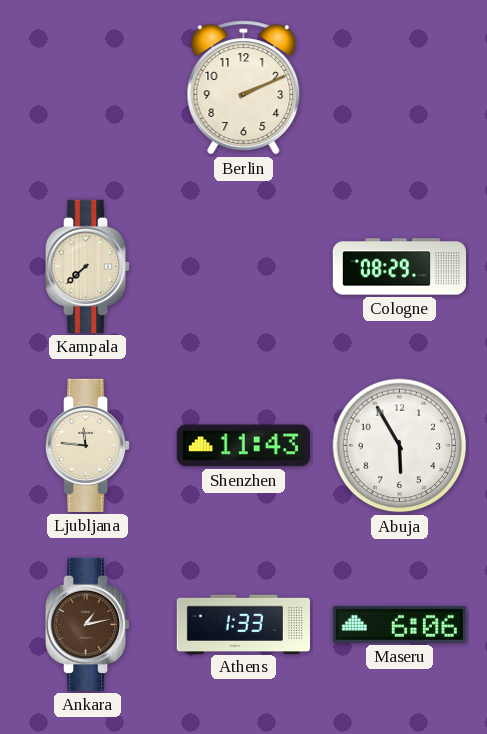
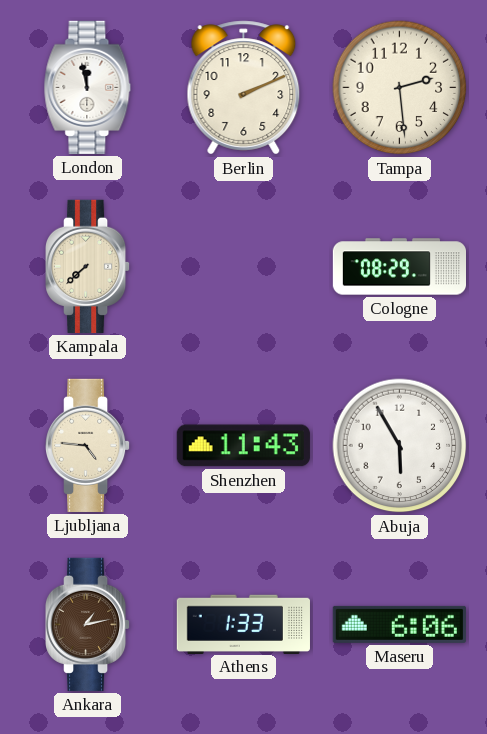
London: none -> 11:58
Tampa: none -> 2:29
Ljubljana: 11:46 -> 4:46
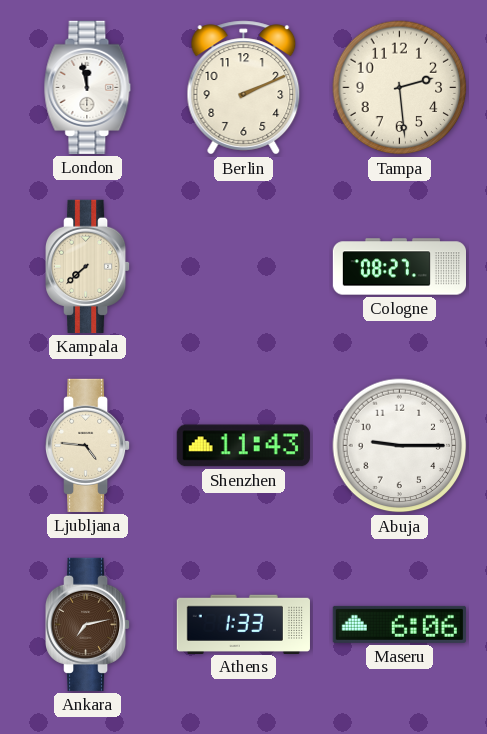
Cologne: 08:29 -> 08:27
Abuja: 5:55 -> 9:15
Ankara: 1:13 -> 7:13
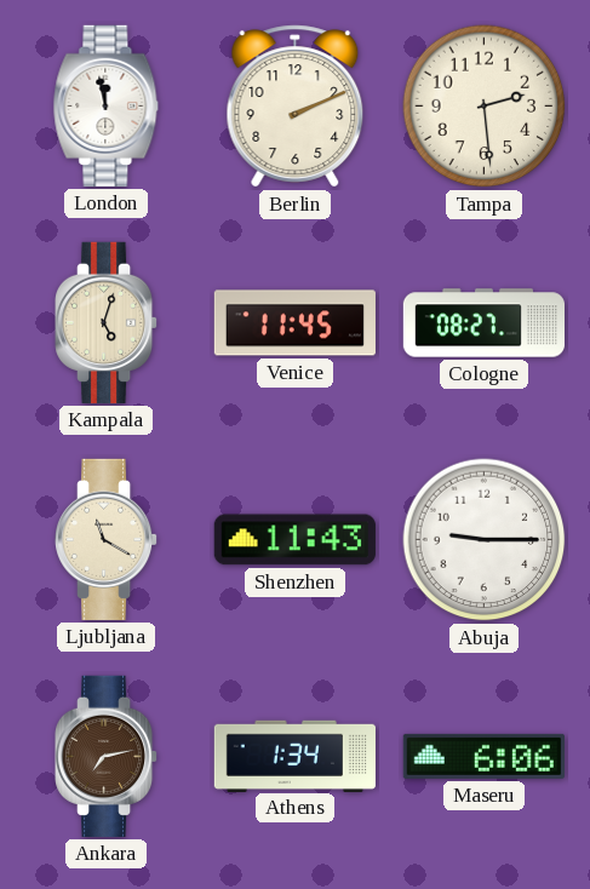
Kampala: 7:38 -> 5:03
Venice: none -> 11:45
Ljubljana: 4:46 -> 11:20
Athens: 1:33 -> 1:34
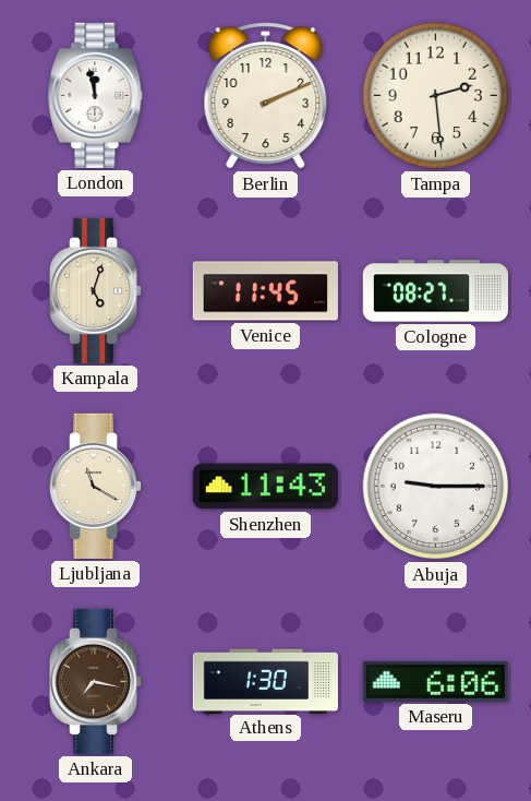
Ankara: 7:13 -> 7:17
Athens: 1:34 -> 1:30
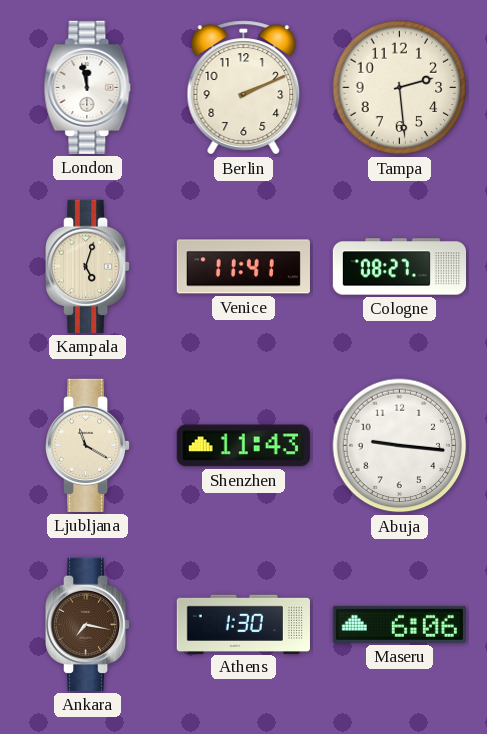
Venice: 11:45 -> 11:41
Abuja: 9:15 -> 9:16
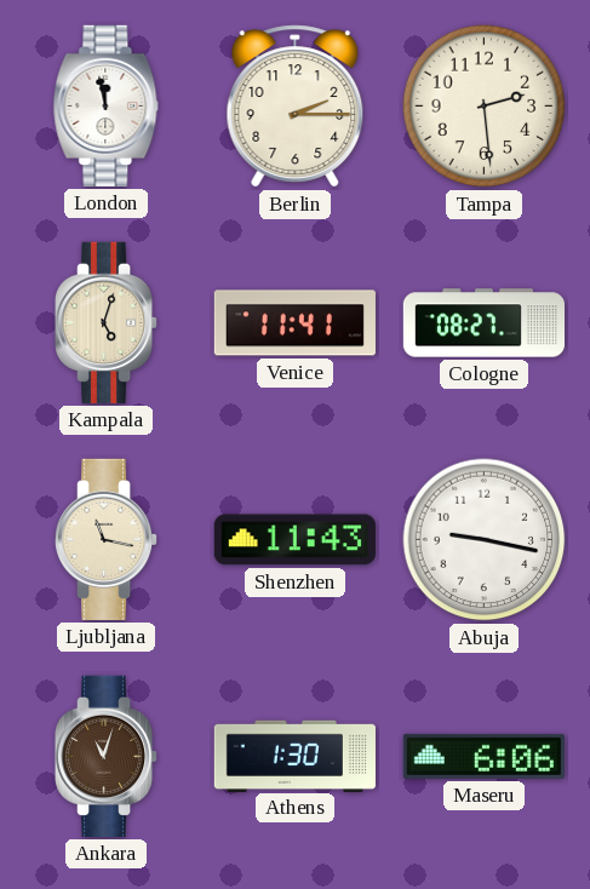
Berlin: 2:11 -> 2:15
Ljubljana: 11:20 -> 11:17
Abuja: 9:16 -> 9:17
Ankara: 7:17 -> 11:03
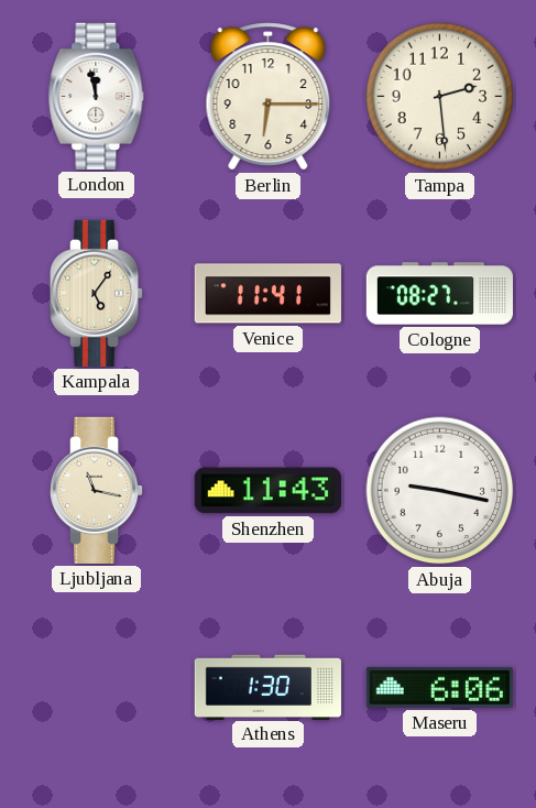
Berlin: 2:15 -> 6:15
Kampala: 5:03 -> 5:06
Ankara: 11:03 -> none
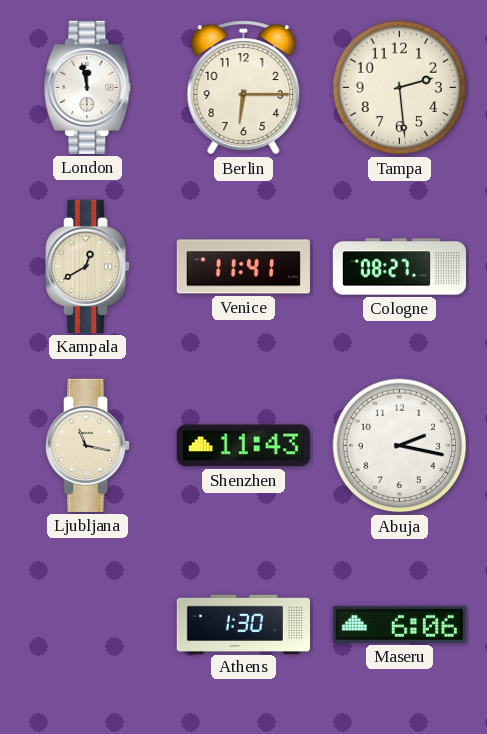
Kampala: 5:06 -> 12:40
Abuja: 9:17 -> 2:17
